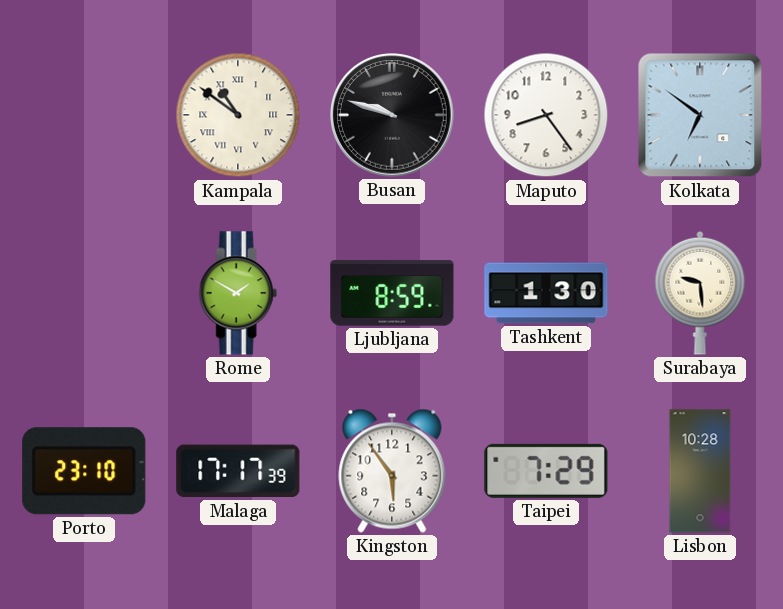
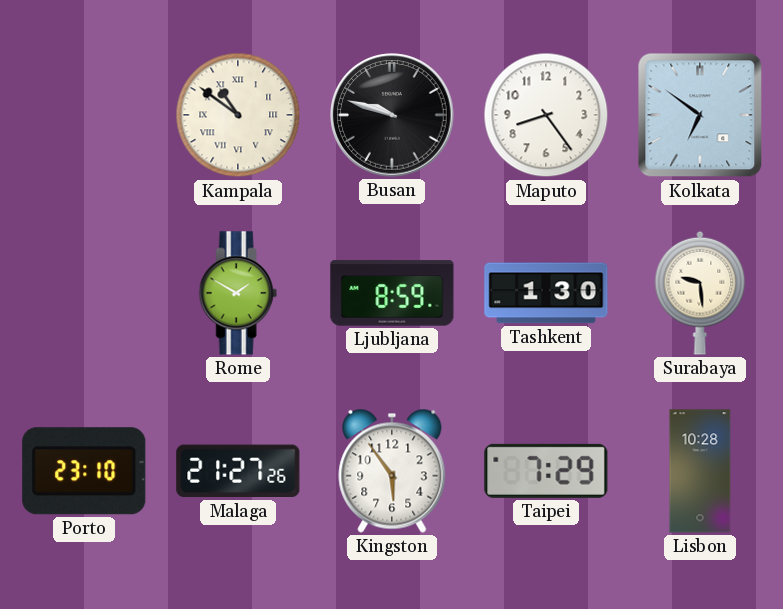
Malaga: 17:17 -> 21:27
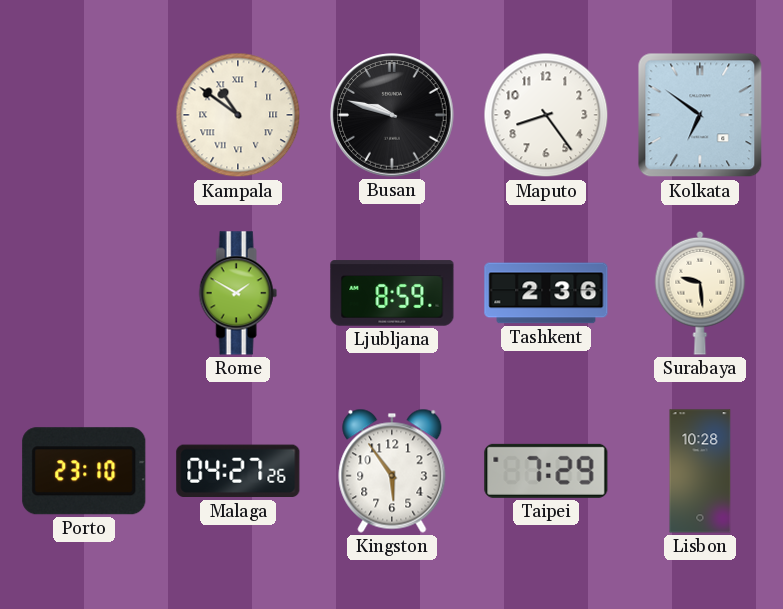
Tashkent: 1:30 -> 2:36
Malaga: 21:27 -> 04:27
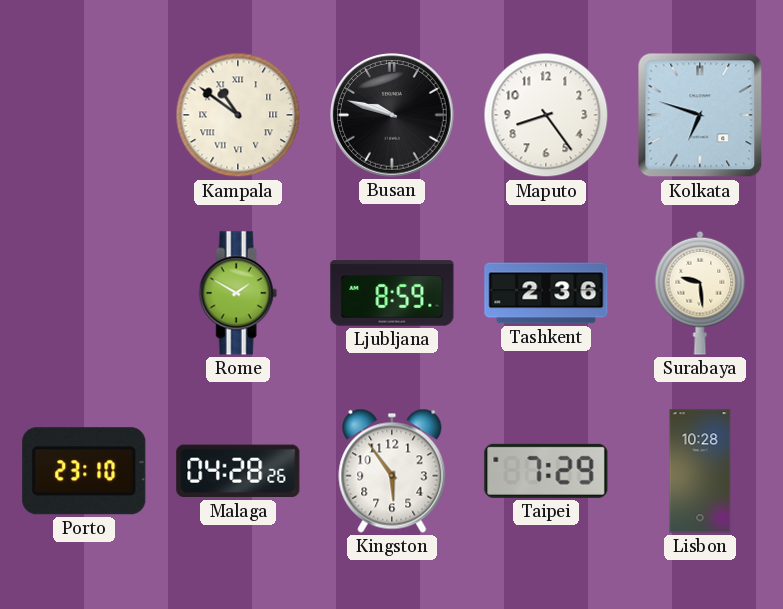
Kolkata: 6:51 -> 6:48
Malaga: 04:27 -> 04:28
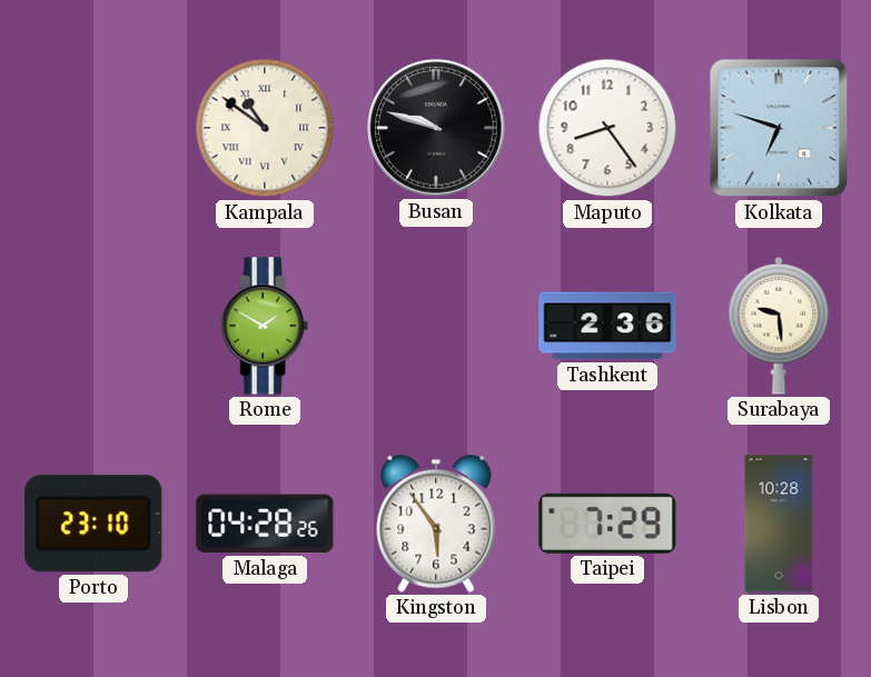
Ljubljana: 8:59 -> none
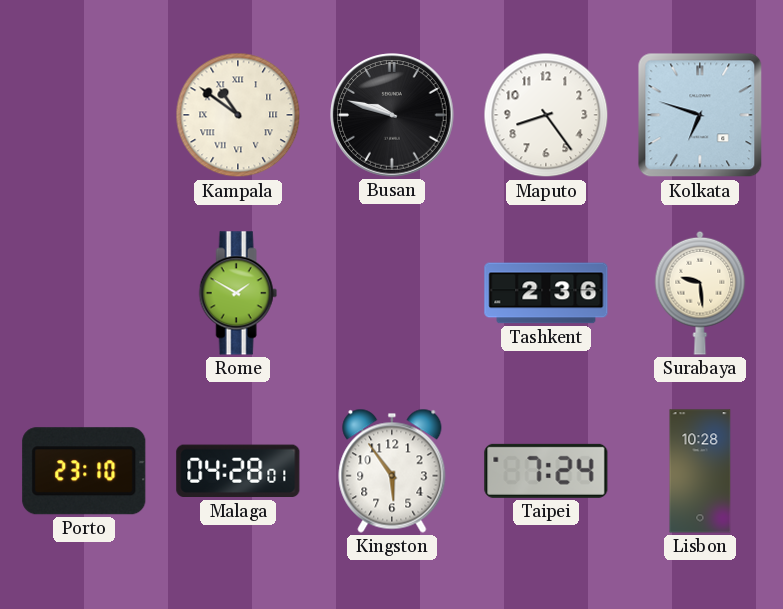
Malaga: 04:28:26 -> 04:28:01
Taipei: 7:29 -> 7:24
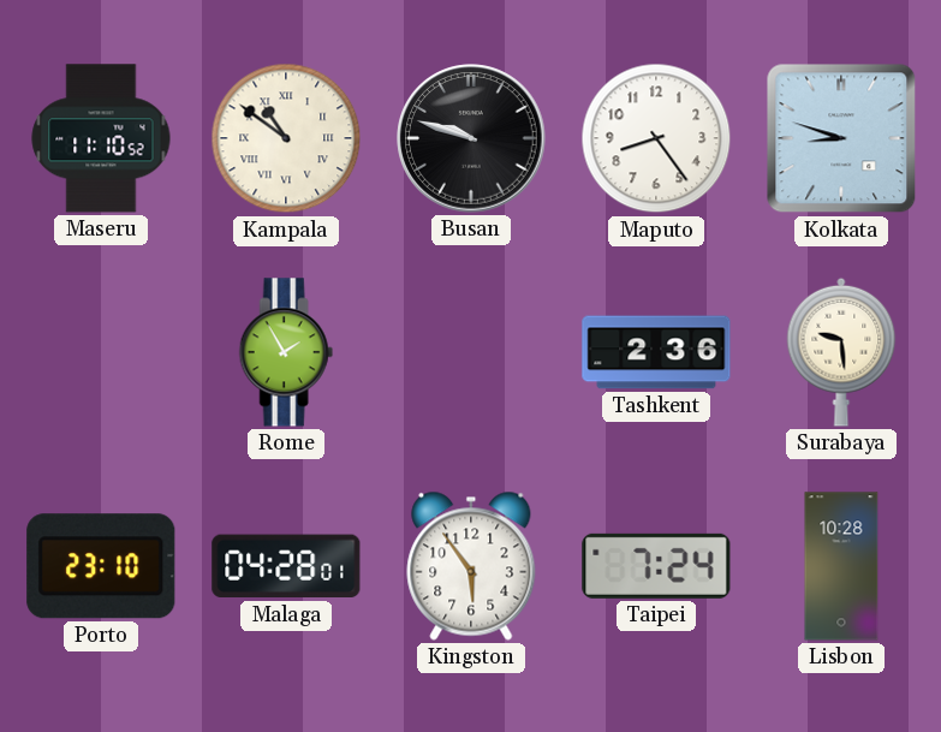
Maseru: none -> 11:10
Kolkata: 6:48 -> 8:48
Rome: 1:50 -> 1:55
